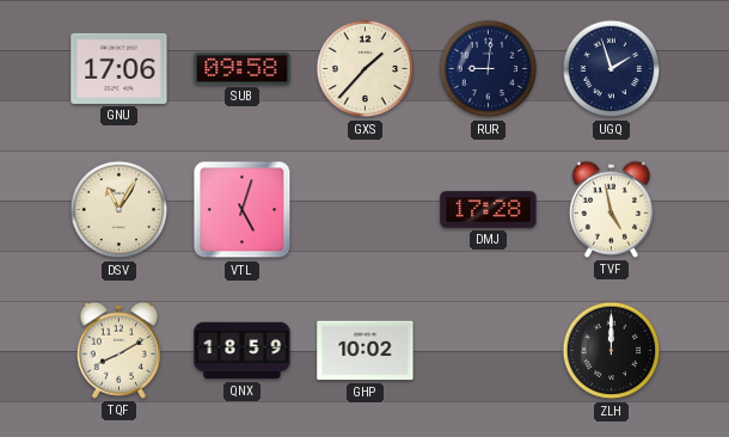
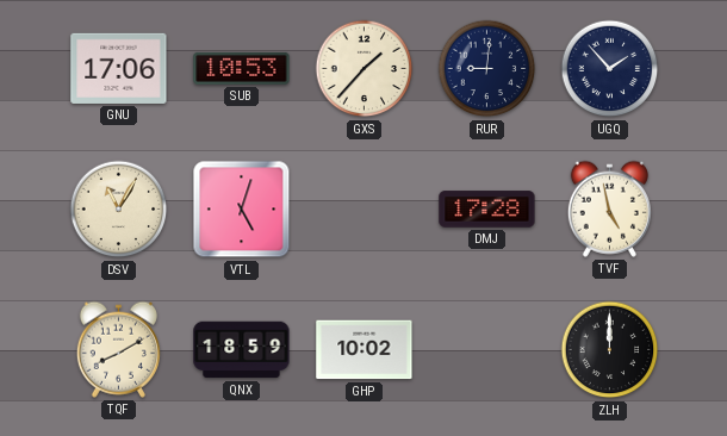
SUB: 09:58 -> 10:53
UGQ: 1:57 -> 1:53
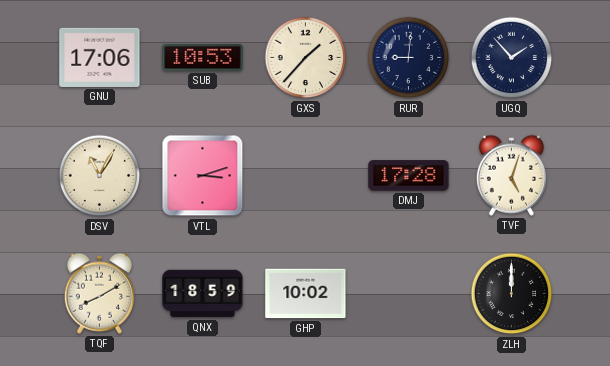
VTL: 5:03 -> 3:12
TVF: 4:58 -> 5:03
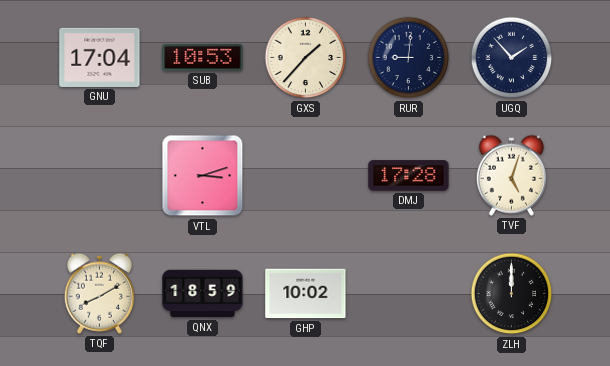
GNU: 17:06 -> 17:04
DSV: 11:05 -> none
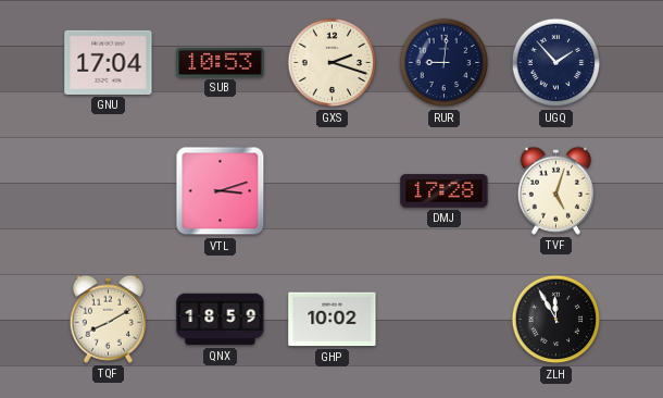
GXS: 1:37 -> 2:18
ZLH: 12:00 -> 11:55
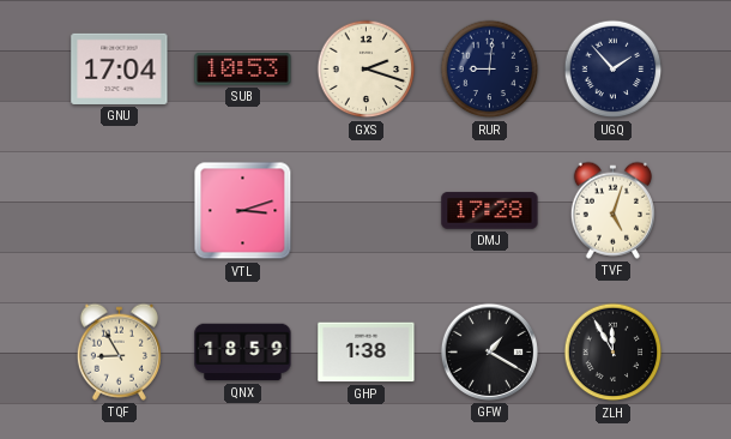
TQF: 8:10 -> 8:55
GHP: 10:02 -> 1:38
GFW: none -> 1:20
